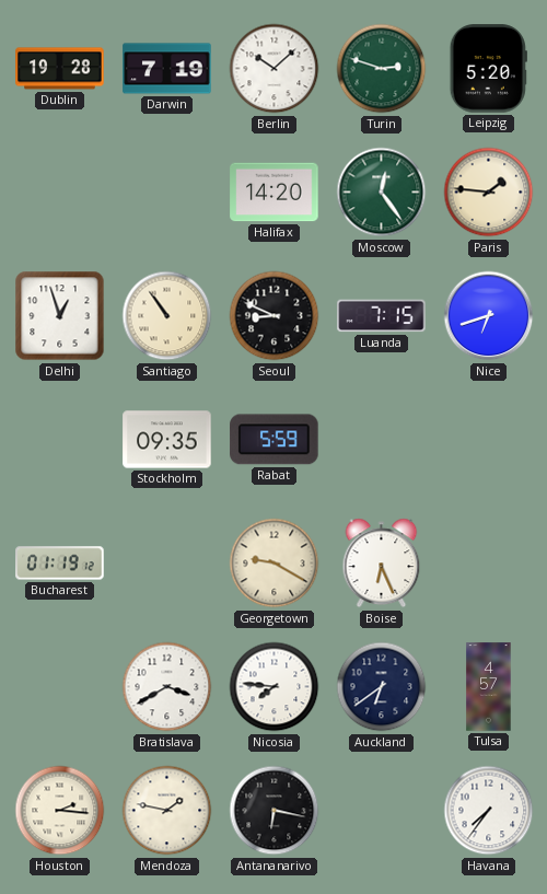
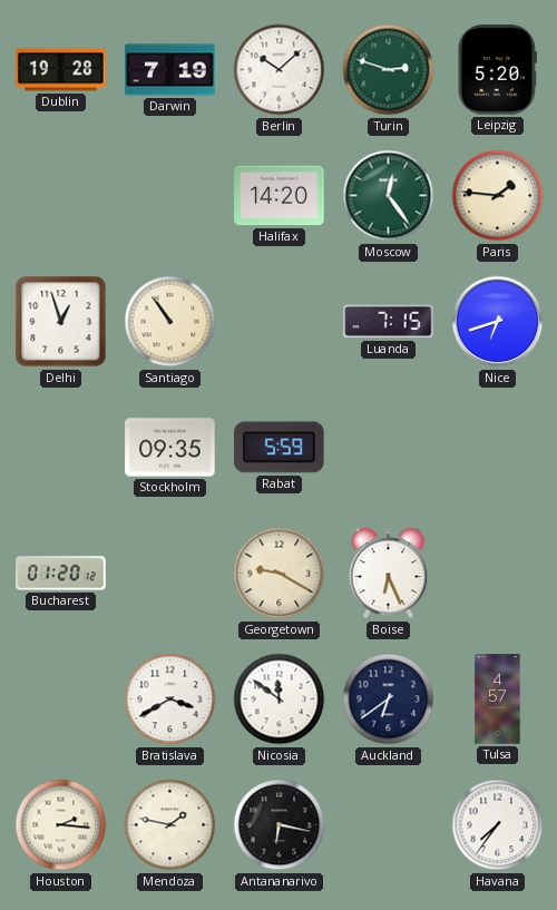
Seoul: 8:49 -> none
Bucharest: 01:19 -> 01:20
Nicosia: 7:46 -> 11:51
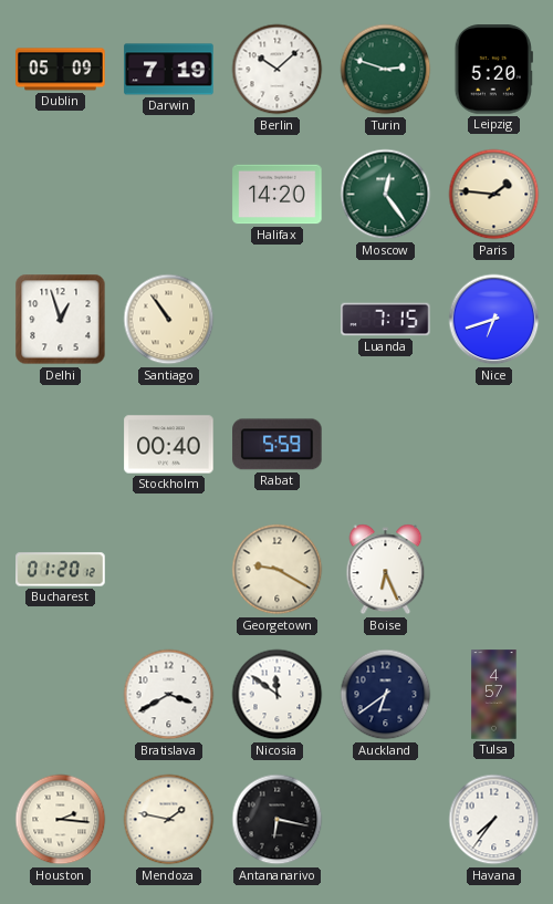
Dublin: 19:28 -> 05:09
Stockholm: 09:35 -> 00:40
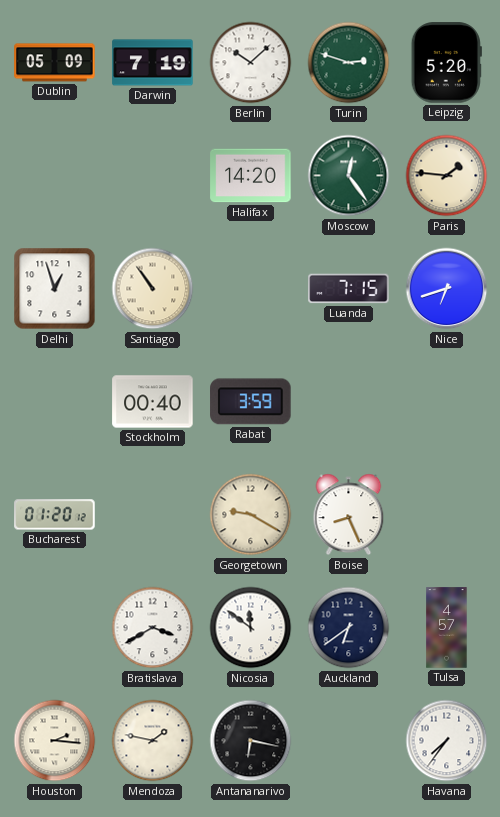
Rabat: 5:59 -> 3:59
Boise: 6:26 -> 8:26
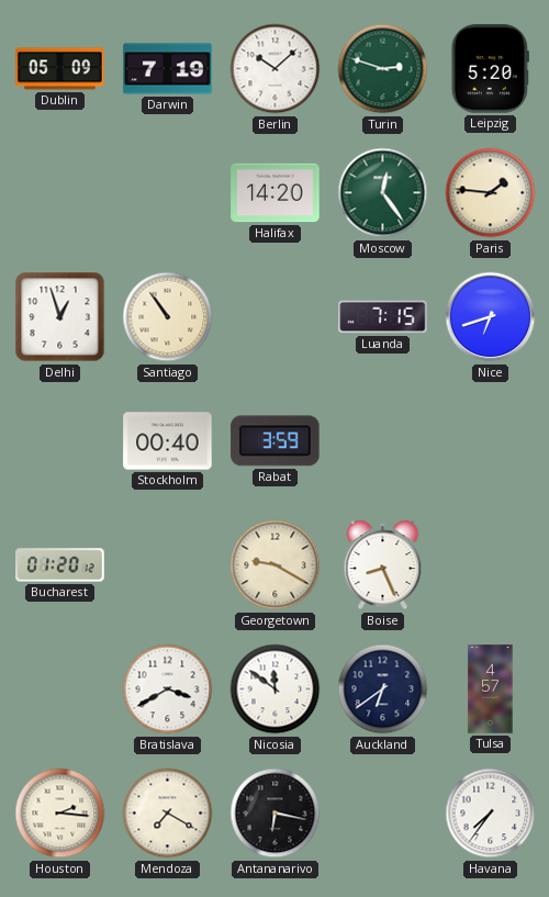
Mendoza: 1:47 -> 7:20
